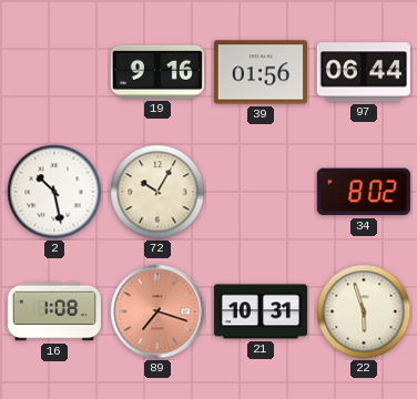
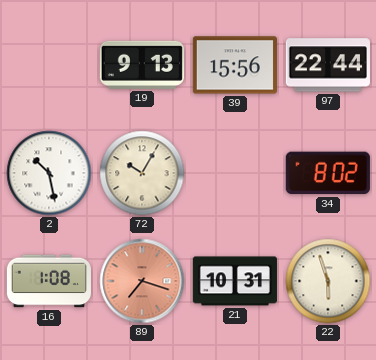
19: 9:16 -> 9:13
39: 01:56 -> 15:56
97: 06:44 -> 22:44
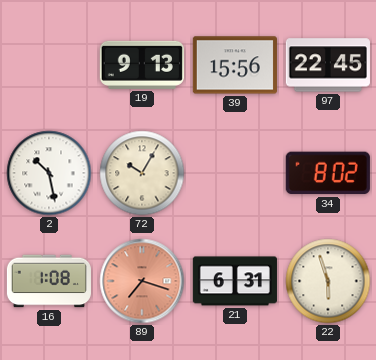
97: 22:44 -> 22:45
21: 10:31 -> 6:31
